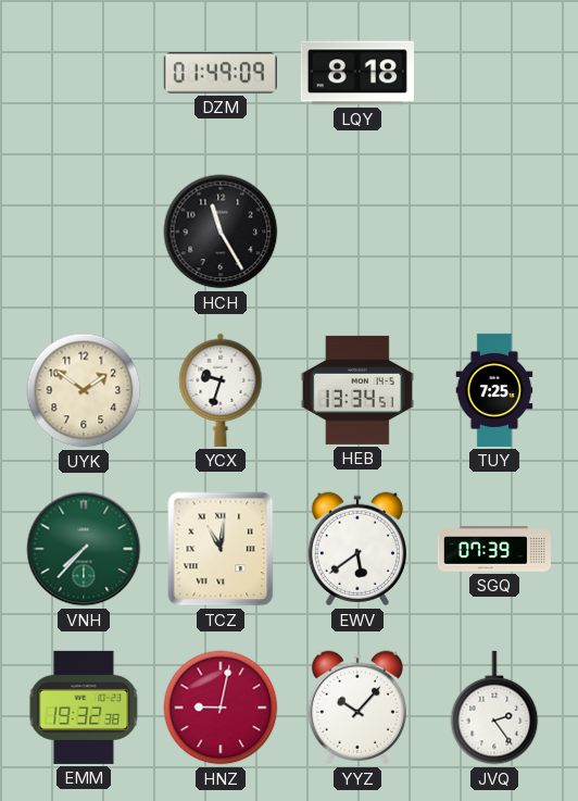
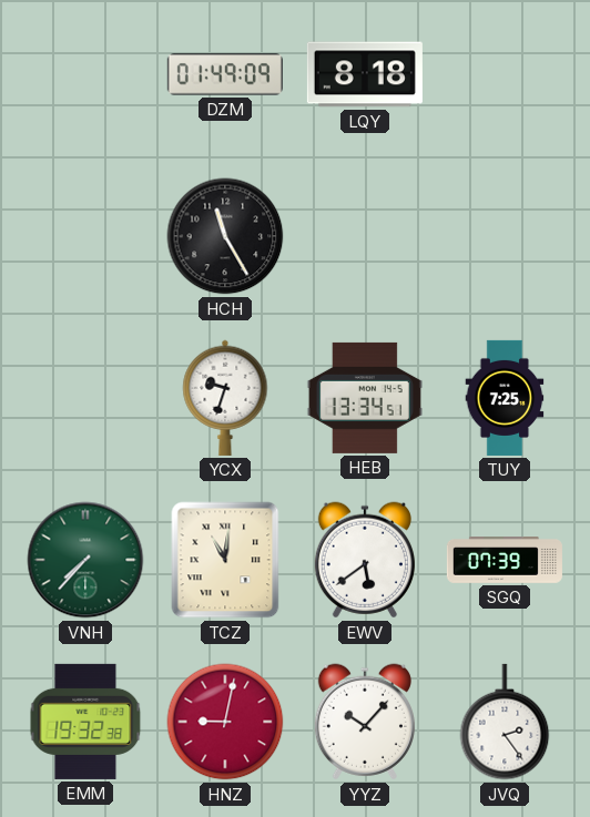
UYK: 1:51 -> none
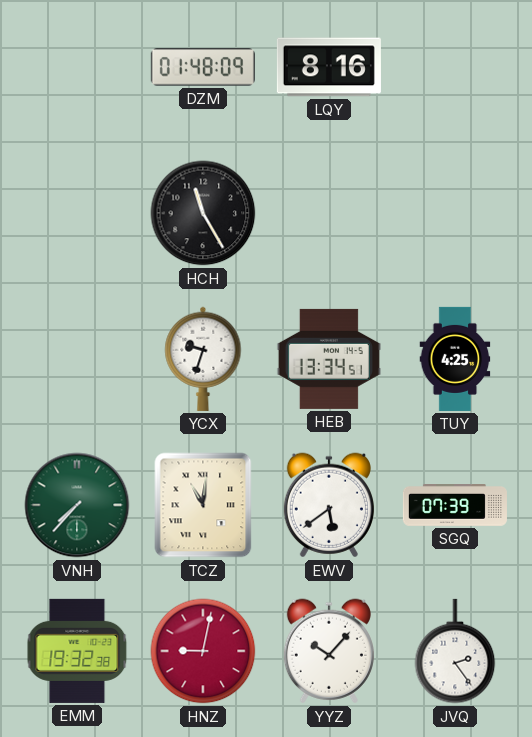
DZM: 01:49 -> 01:48
LQY: 8:18 -> 8:16
TUY: 7:25 -> 4:25
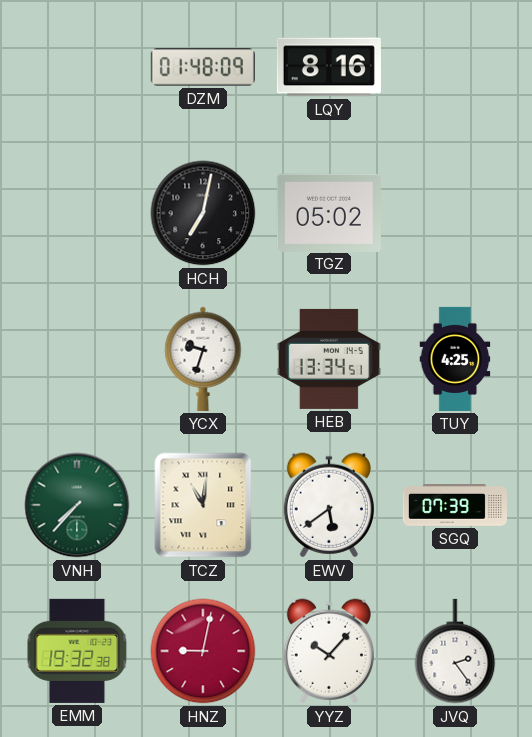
HCH: 11:25 -> 7:02
TGZ: none -> 05:02
